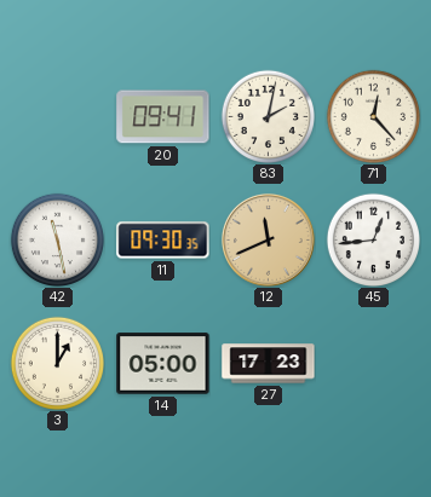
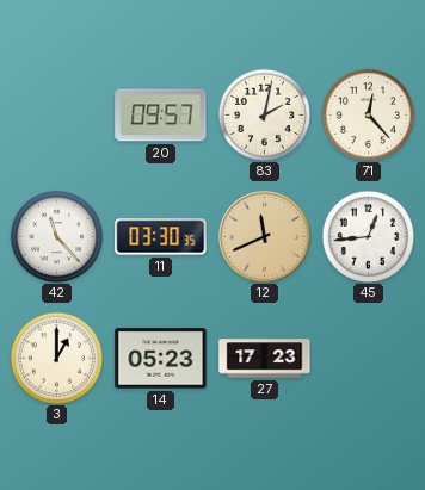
20: 09:41 -> 09:57
42: 11:28 -> 11:23
11: 09:30 -> 03:30
14: 05:00 -> 05:23
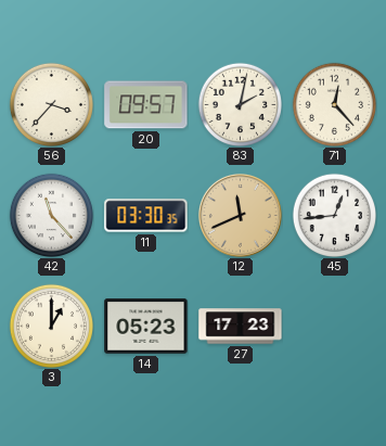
56: none -> 3:37
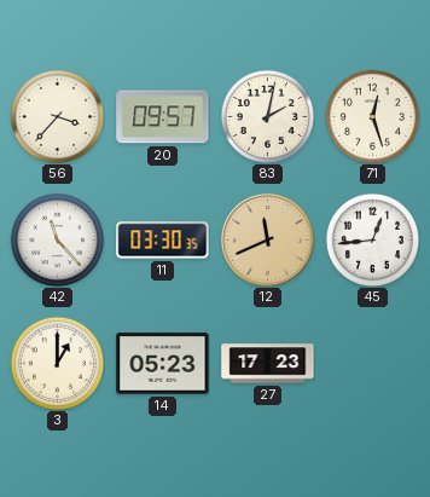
71: 12:23 -> 12:27
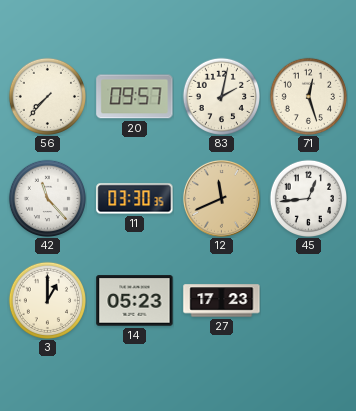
56: 3:37 -> 7:37
